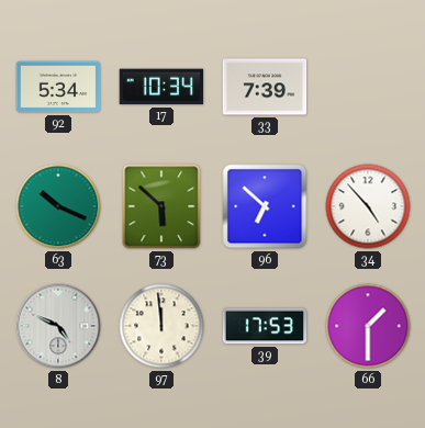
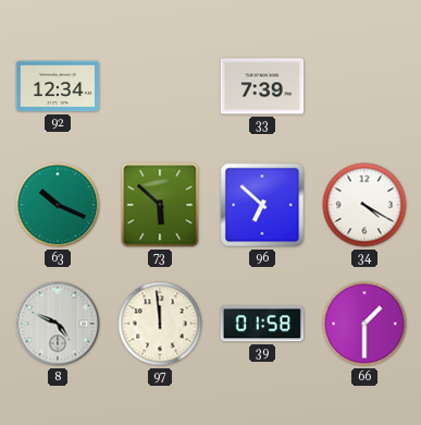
92: 5:34 -> 12:34
17: 10:34 -> none
34: 4:53 -> 4:20
39: 17:53 -> 01:58
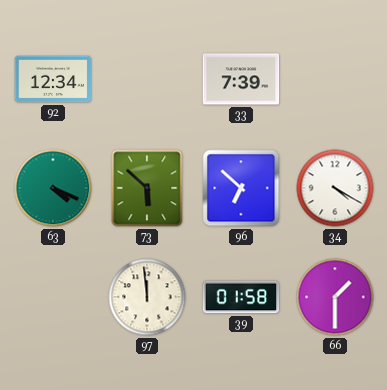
63: 10:19 -> 4:19
8: 4:49 -> none
